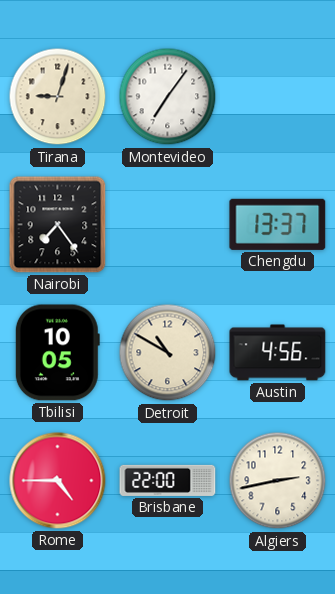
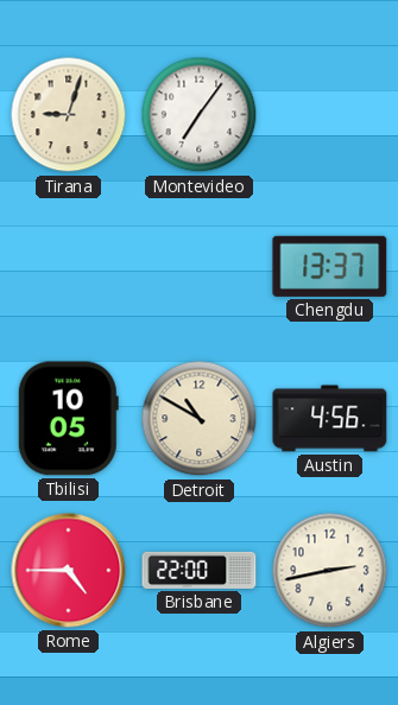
Nairobi: 7:24 -> none
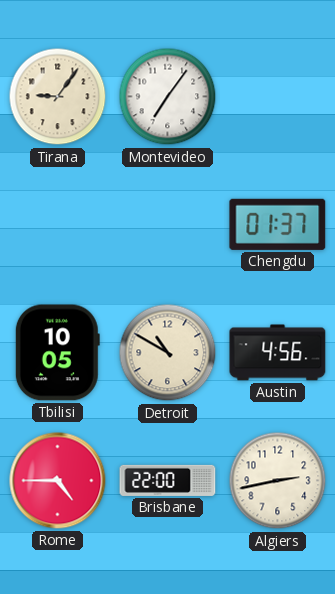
Tirana: 9:03 -> 9:06
Chengdu: 13:37 -> 01:37
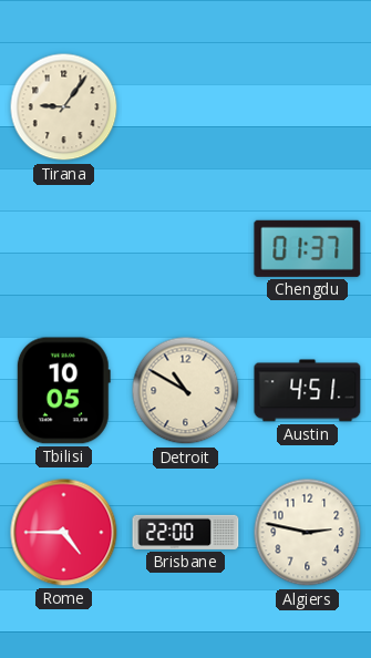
Montevideo: 7:06 -> none
Austin: 4:56 -> 4:51
Algiers: 2:43 -> 2:47
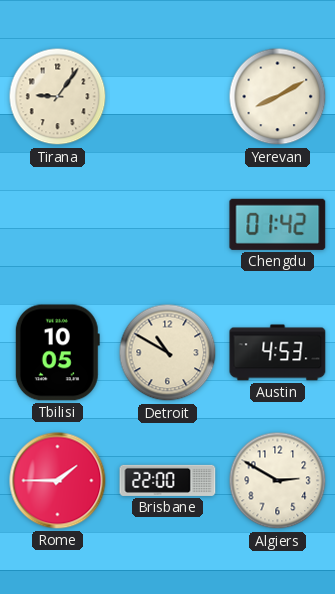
Yerevan: none -> 8:10
Chengdu: 01:37 -> 01:42
Austin: 4:51 -> 4:53
Rome: 4:45 -> 1:45
Algiers: 2:47 -> 2:50
